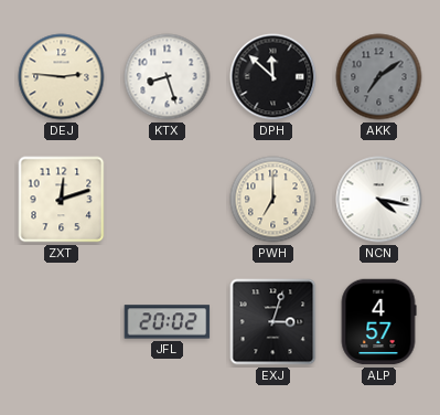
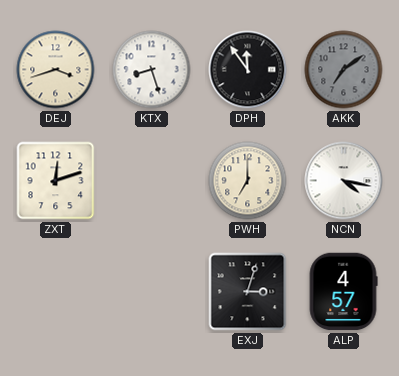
DEJ: 2:46 -> 3:42
DPH: 11:52 -> 11:54
JFL: 20:02 -> none
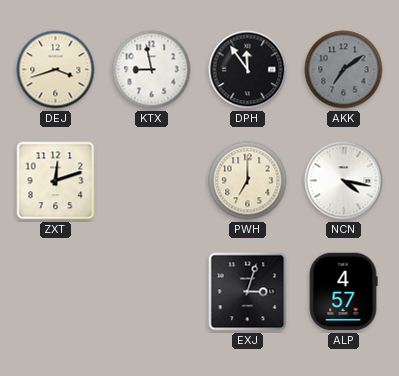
KTX: 8:27 -> 8:58
